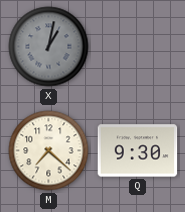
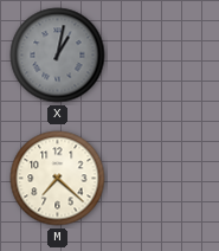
Q: 9:30 -> none
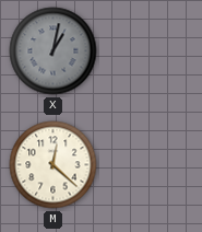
M: 7:22 -> 12:22
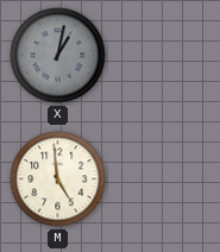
M: 12:22 -> 4:59
